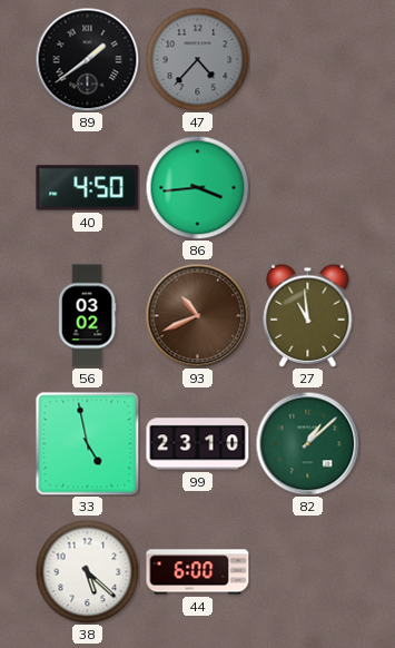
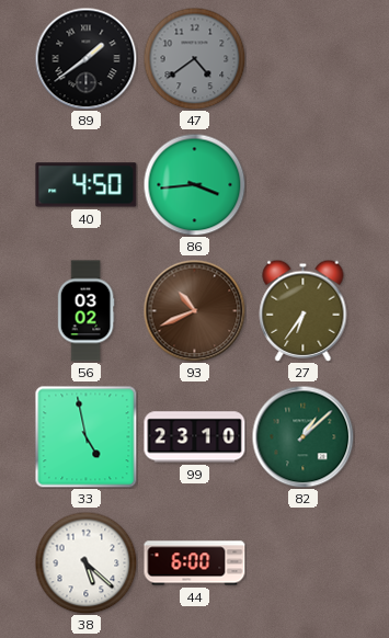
47: 4:37 -> 4:39
27: 10:59 -> 6:36
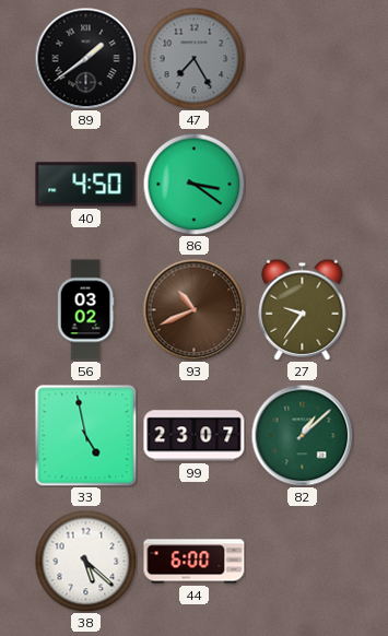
47: 4:39 -> 7:25
86: 3:44 -> 3:21
27: 6:36 -> 9:36
99: 23:10 -> 23:07
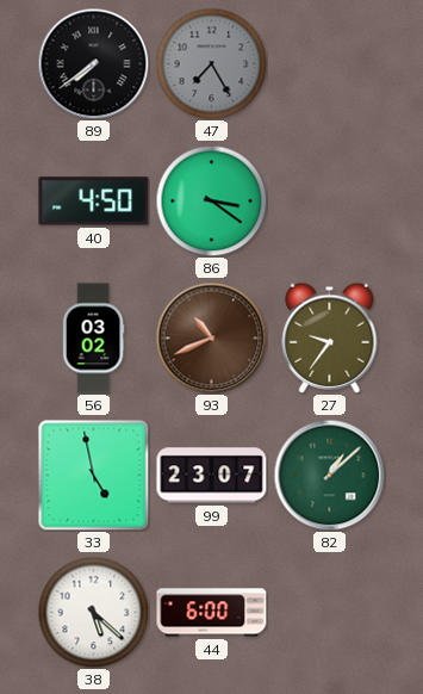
89: 1:39 -> 7:39
